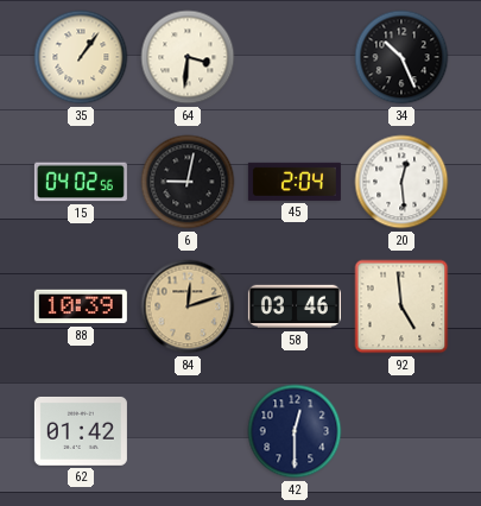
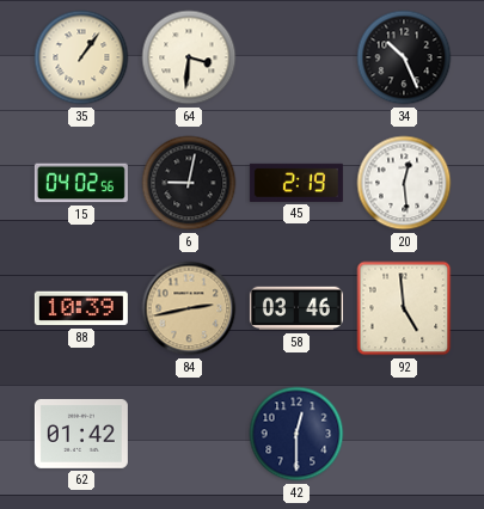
45: 2:04 -> 2:19
84: 12:12 -> 2:43
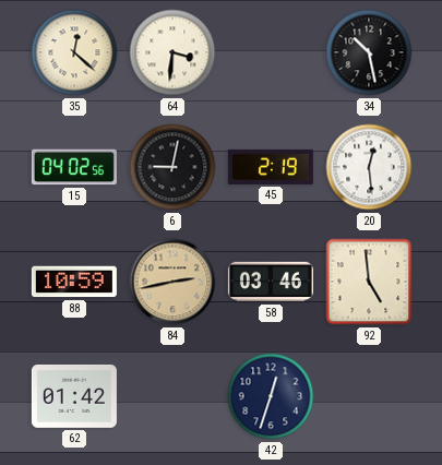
35: 1:06 -> 12:22
34: 10:26 -> 10:28
88: 10:39 -> 10:59
42: 12:30 -> 12:33
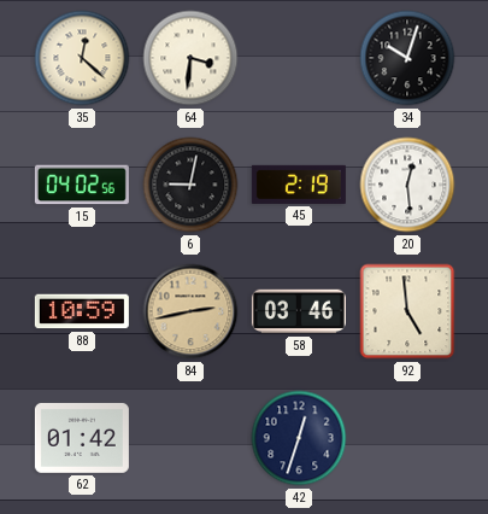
34: 10:28 -> 10:03
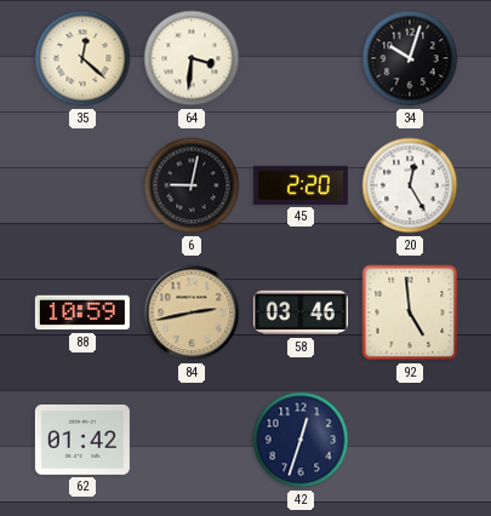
15: 04:02 -> none
45: 2:19 -> 2:20
20: 12:29 -> 12:25
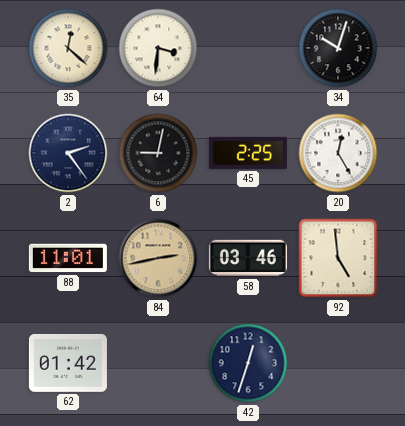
2: none -> 2:24
45: 2:20 -> 2:25
88: 10:59 -> 11:01
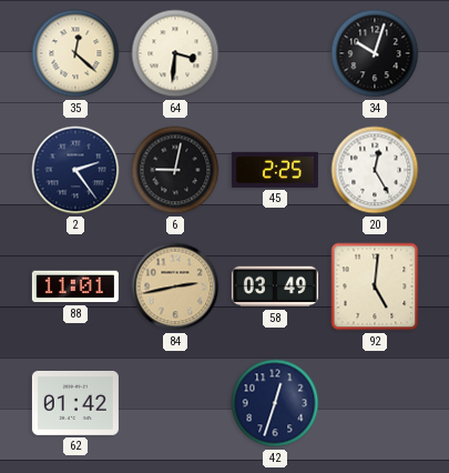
58: 03:46 -> 03:49
92: 4:59 -> 5:01
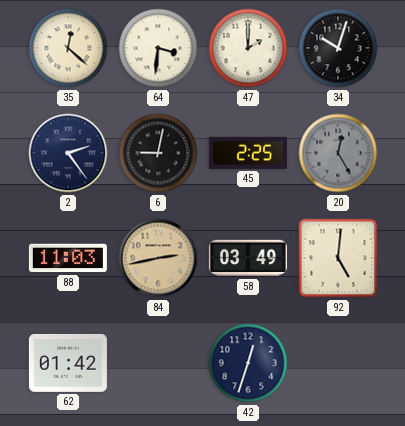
47: none -> 2:00
20 dial: white -> grey
88: 11:01 -> 11:03
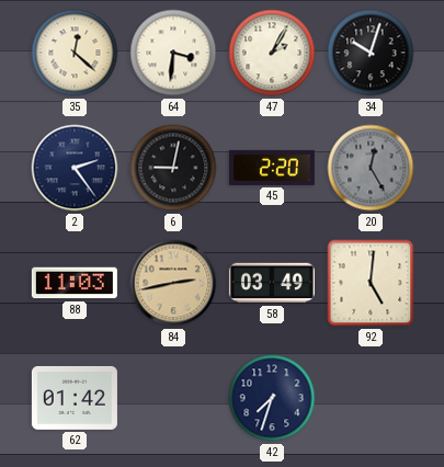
47: 2:00 -> 2:05
45: 2:25 -> 2:20
42: 12:33 -> 7:33
